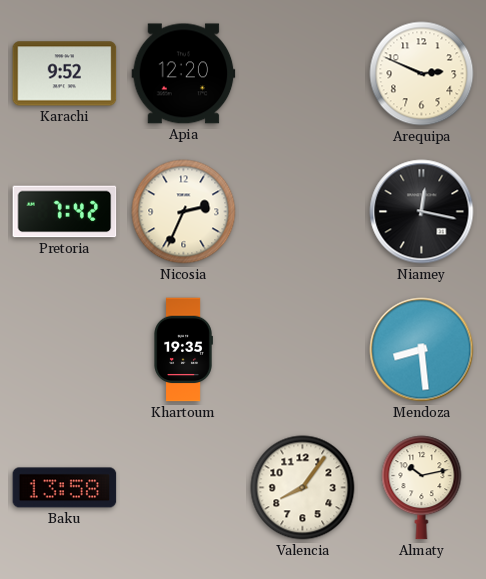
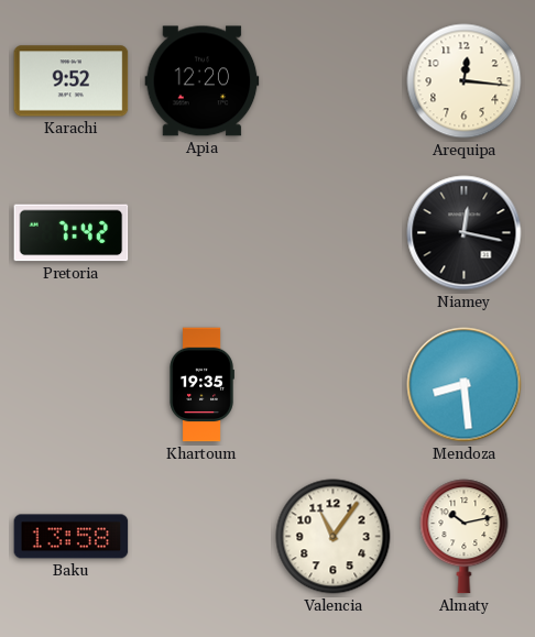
Arequipa: 2:49 -> 12:16
Nicosia: 2:34 -> none
Valencia: 8:06 -> 11:06
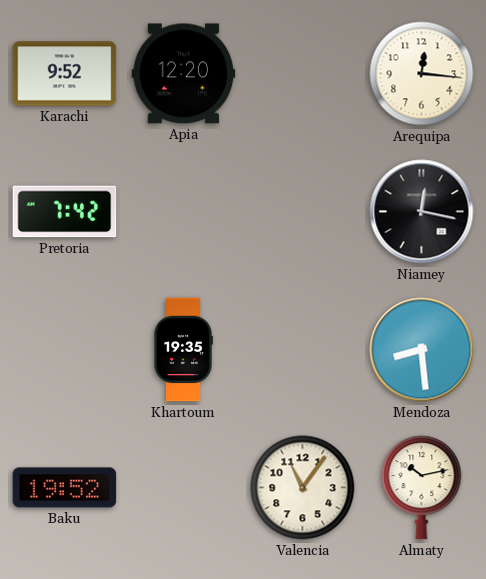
Baku: 13:58 -> 19:52
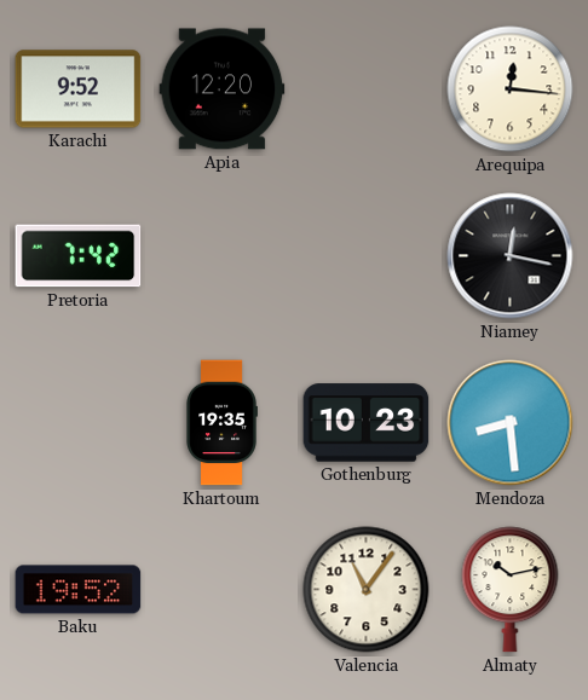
Gothenburg: none -> 10:23
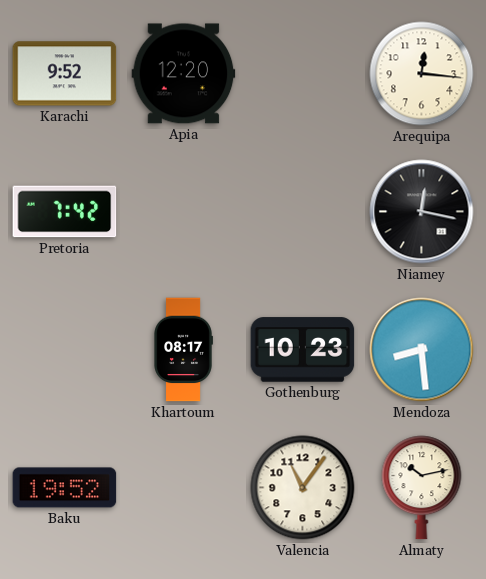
Khartoum: 19:35 -> 08:17
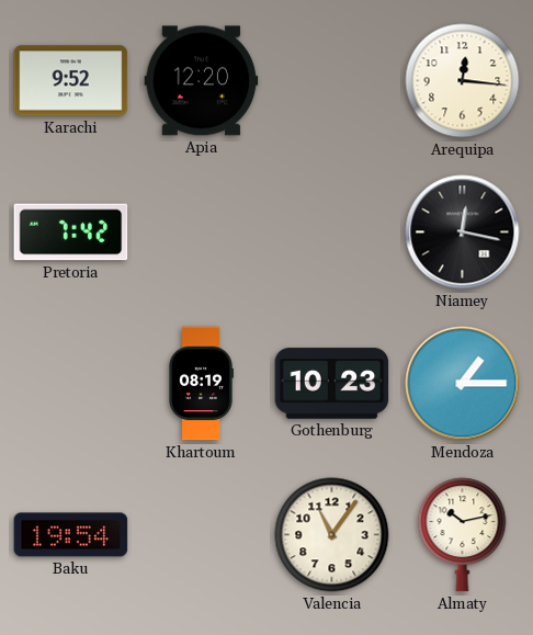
Khartoum: 08:17 -> 08:19
Mendoza: 8:29 -> 1:15
Baku: 19:52 -> 19:54
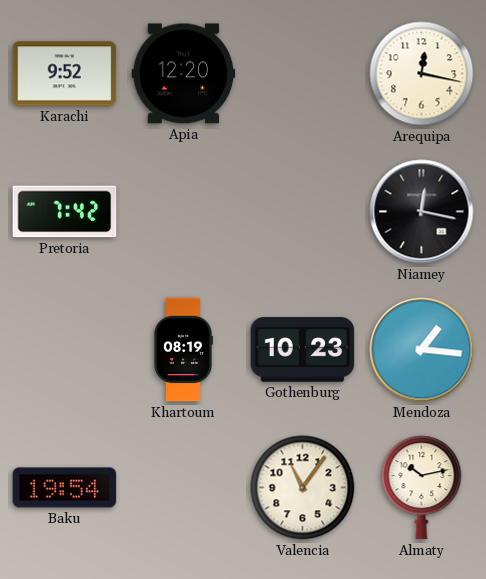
Arequipa: 12:16 -> 12:17
Mendoza: 1:15 -> 1:16
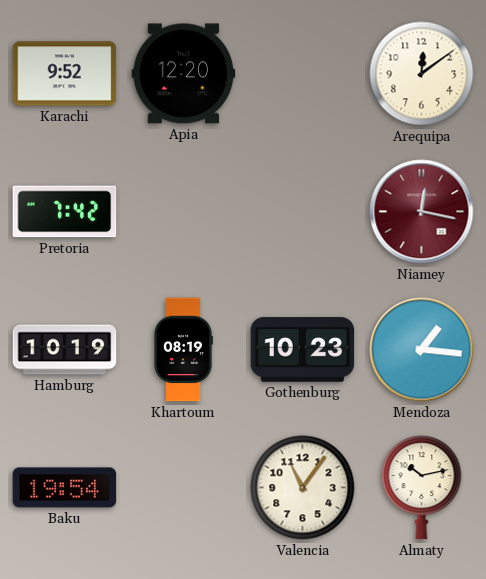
Arequipa: 12:17 -> 12:09
Niamey dial: black -> burgundy
Hamburg: none -> 10:19
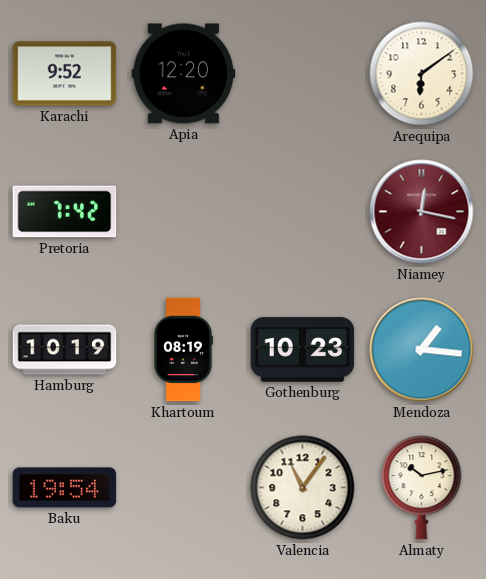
Arequipa: 12:09 -> 6:09
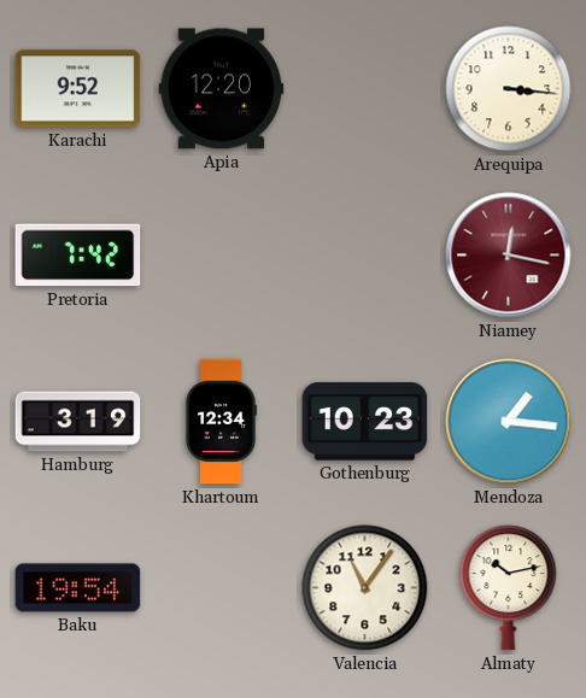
Arequipa: 6:09 -> 3:16
Hamburg: 10:19 -> 3:19
Khartoum: 08:19 -> 12:34
